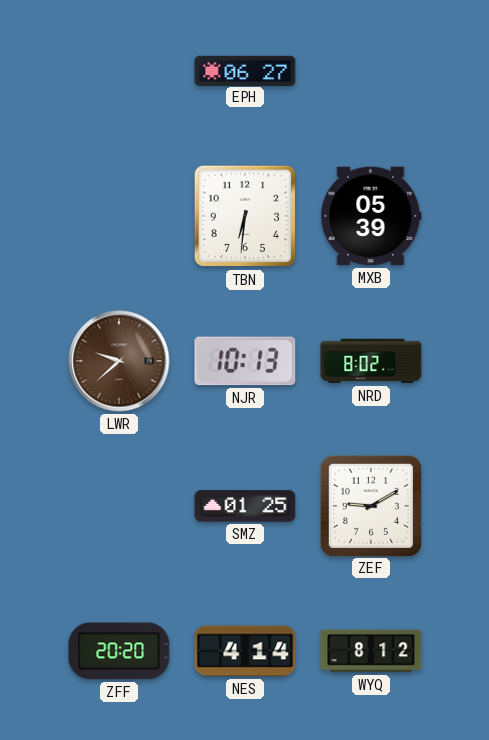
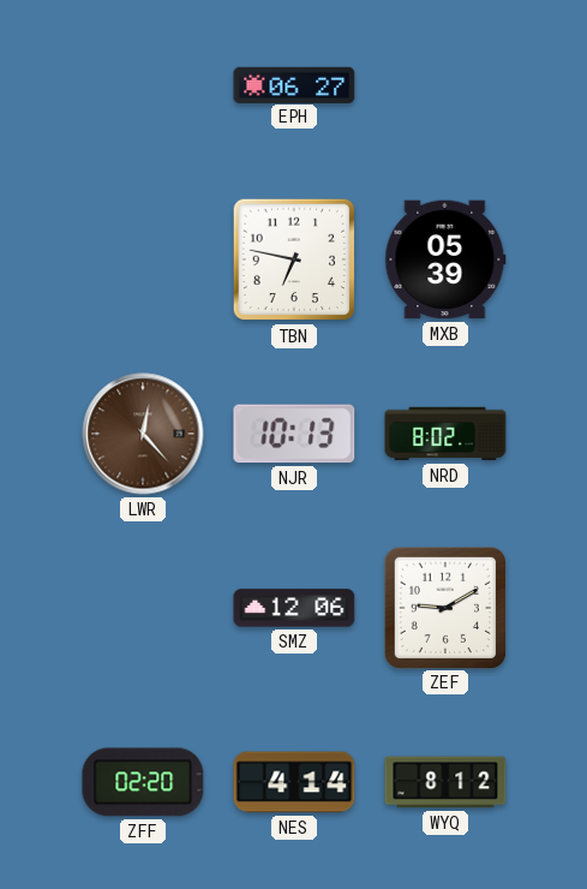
TBN: 6:31 -> 6:47
LWR: 9:38 -> 12:23
SMZ: 01:25 -> 12:06
ZFF: 20:20 -> 02:20
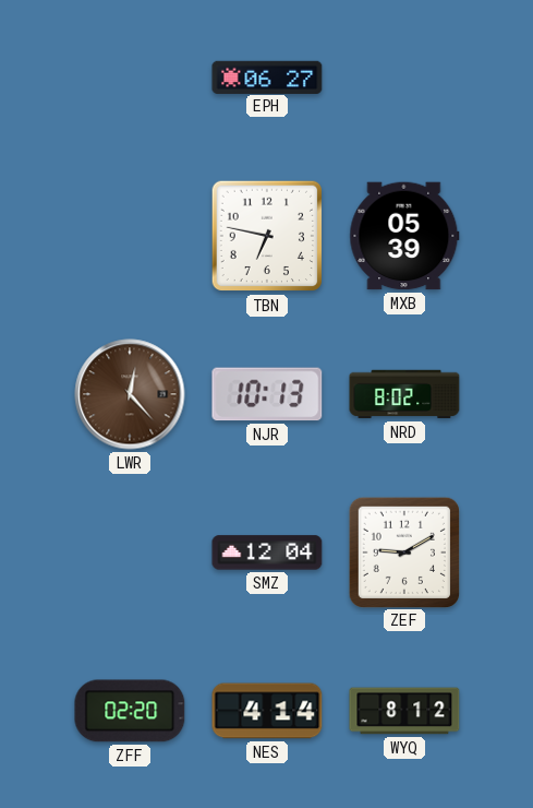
SMZ: 12:06 -> 12:04
